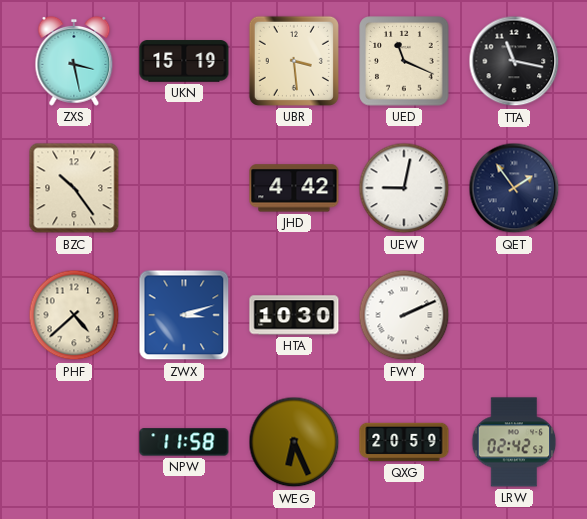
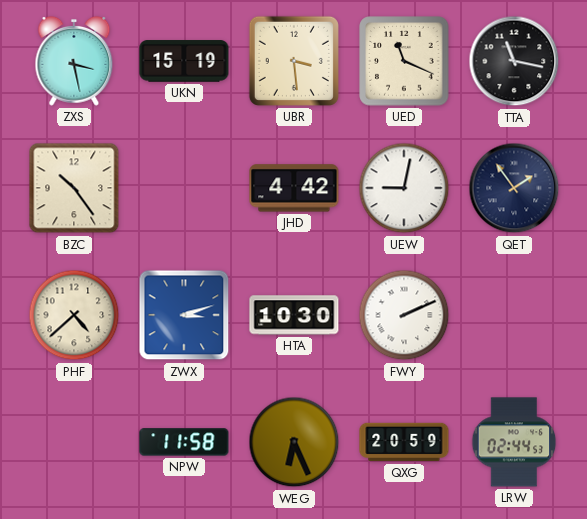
LRW: 02:42 -> 02:44
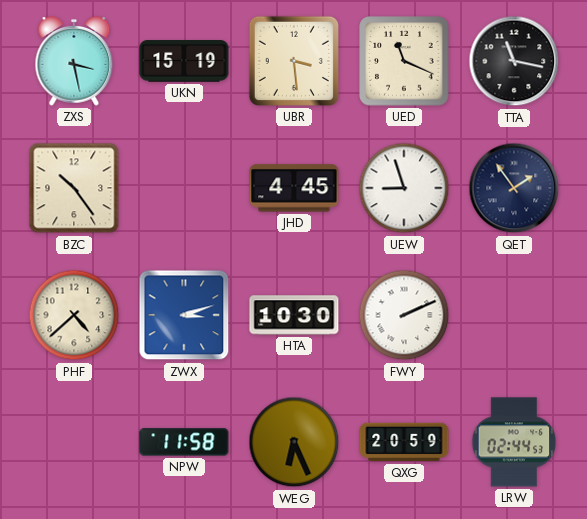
JHD: 4:42 -> 4:45
UEW: 9:02 -> 8:57
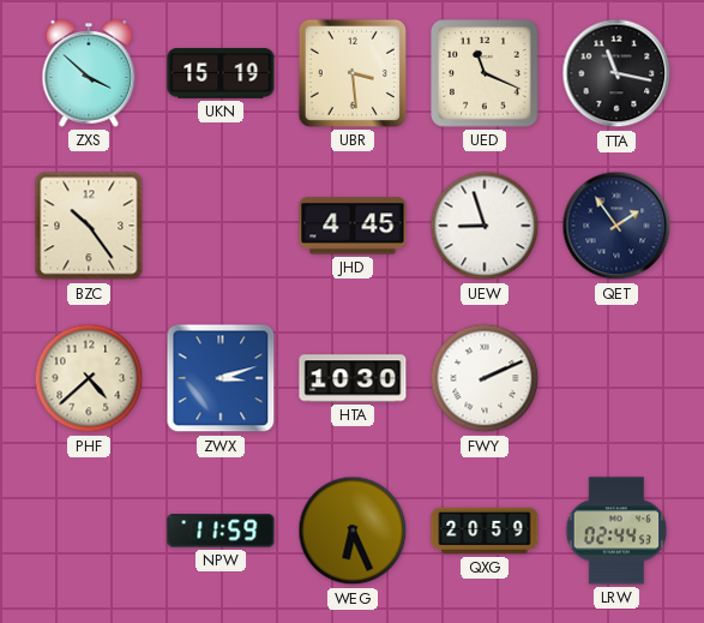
ZXS: 3:28 -> 3:52
NPW: 11:58 -> 11:59
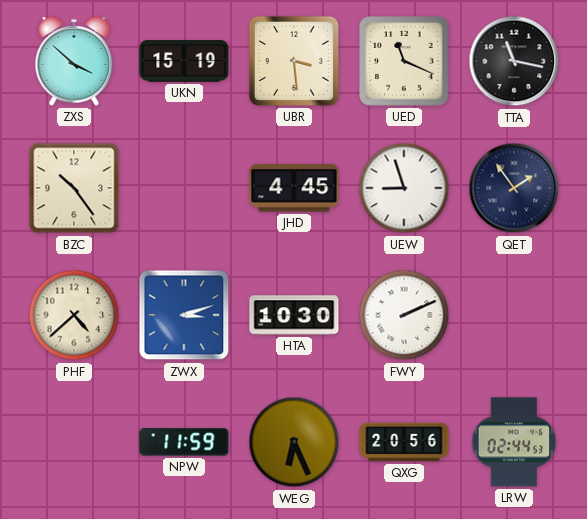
QXG: 20:59 -> 20:56
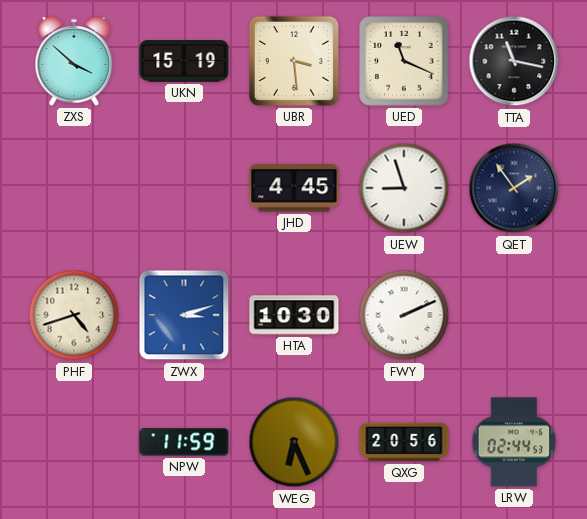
BZC: 10:24 -> none
PHF: 4:38 -> 4:42
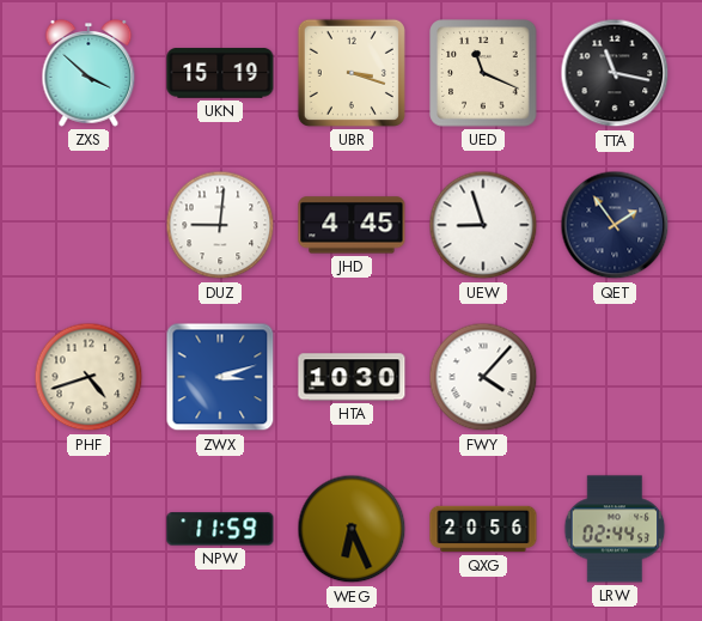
UBR: 3:29 -> 3:18
DUZ: none -> 9:01
FWY: 2:11 -> 4:07
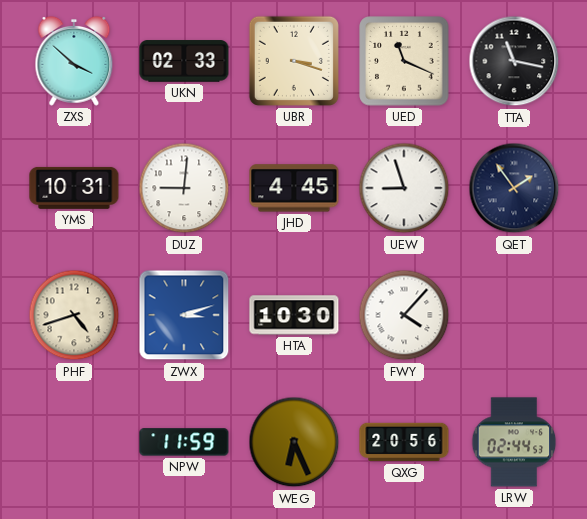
UKN: 15:19 -> 02:33
YMS: none -> 10:31
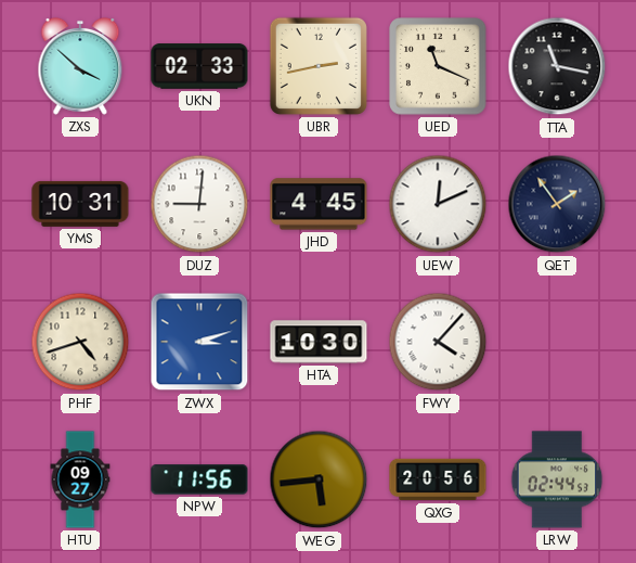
UBR: 3:18 -> 2:43
UEW: 8:57 -> 12:11
HTU: none -> 09:27
NPW: 11:59 -> 11:56
WEG: 6:26 -> 5:44
